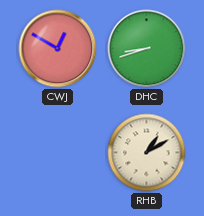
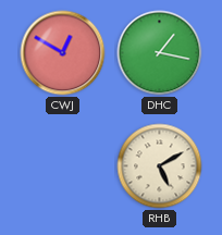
DHC: 8:42 -> 1:17
RHB: 1:10 -> 5:10
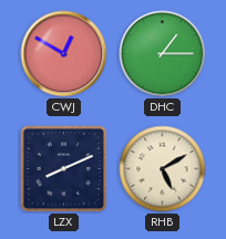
DHC: 1:17 -> 1:15
LZX: none -> 8:11
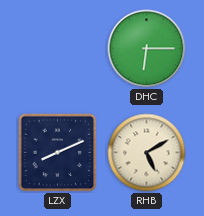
CWJ: 12:50 -> none
DHC: 1:15 -> 6:15
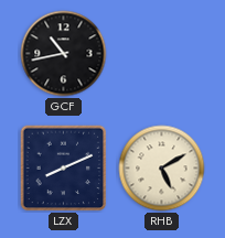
GCF: none -> 10:43
DHC: 6:15 -> none
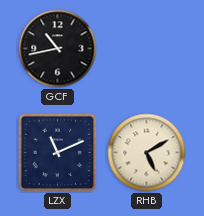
LZX: 8:11 -> 11:11
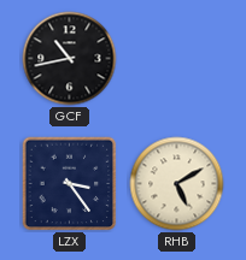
LZX: 11:11 -> 3:24
